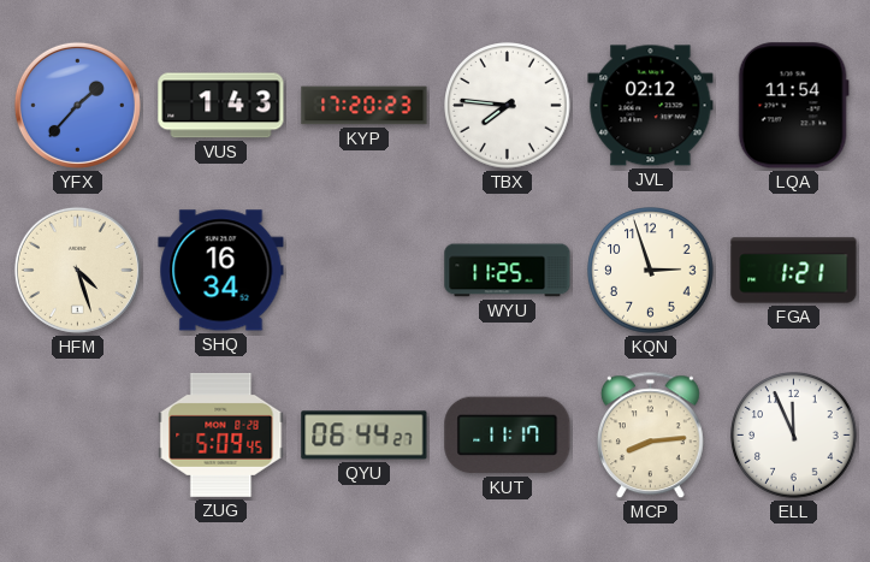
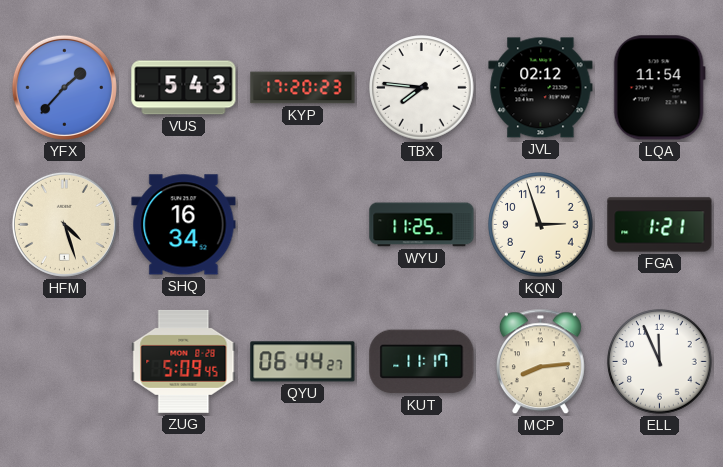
VUS: 1:43 -> 5:43
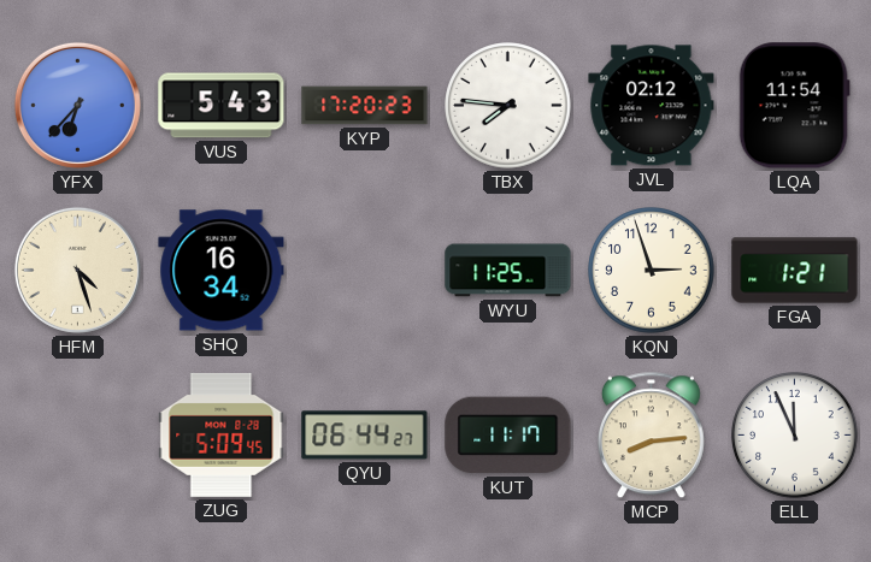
YFX: 1:37 -> 6:37
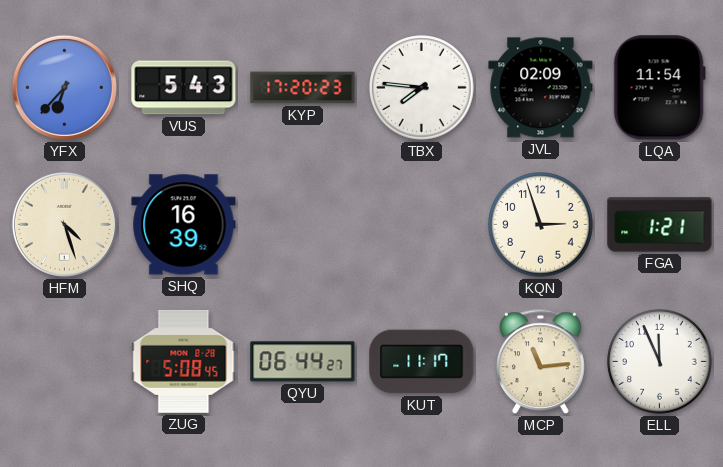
JVL: 02:12 -> 02:09
SHQ: 16:34 -> 16:39
WYU: 11:25 -> none
ZUG: 5:09 -> 5:08
MCP: 8:14 -> 11:14
